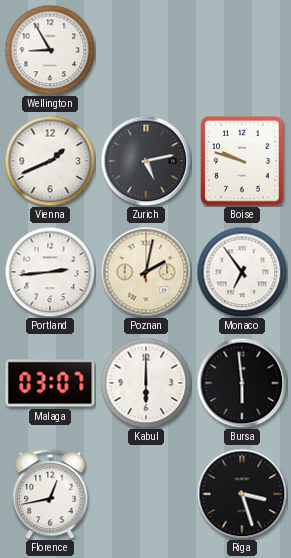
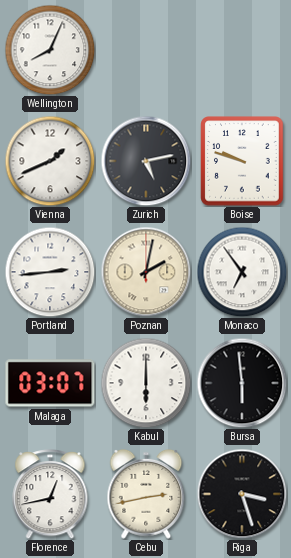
Wellington: 8:55 -> 8:04
Cebu: none -> 2:43
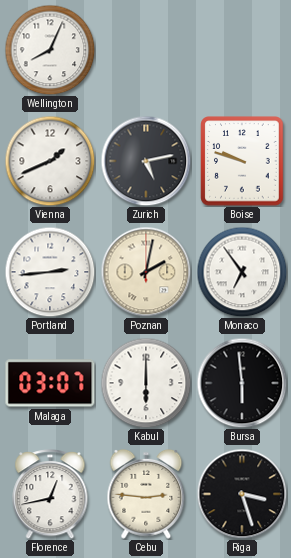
Cebu: 2:43 -> 2:46
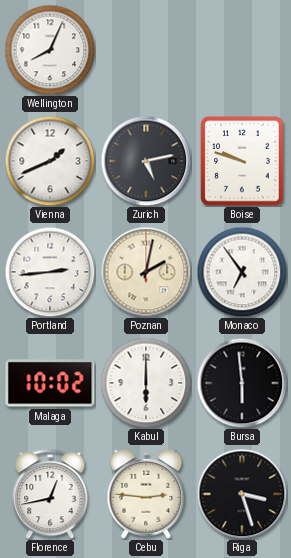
Malaga: 03:07 -> 10:02
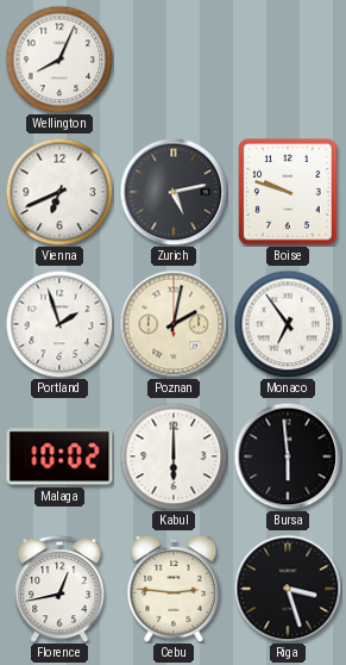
Vienna: 1:41 -> 6:41
Portland: 2:44 -> 1:57
